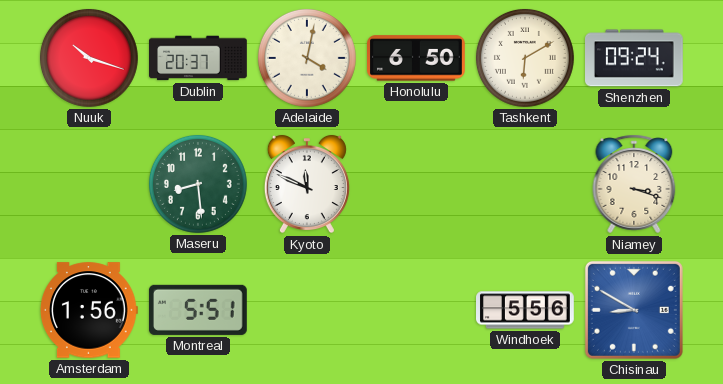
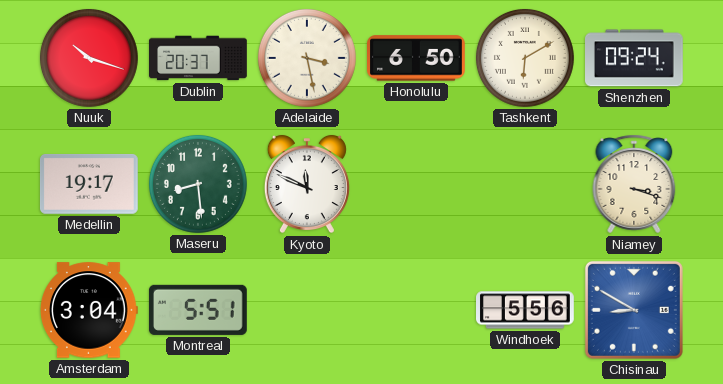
Adelaide: 4:02 -> 3:28
Medellin: none -> 19:17
Amsterdam: 1:56 -> 3:04
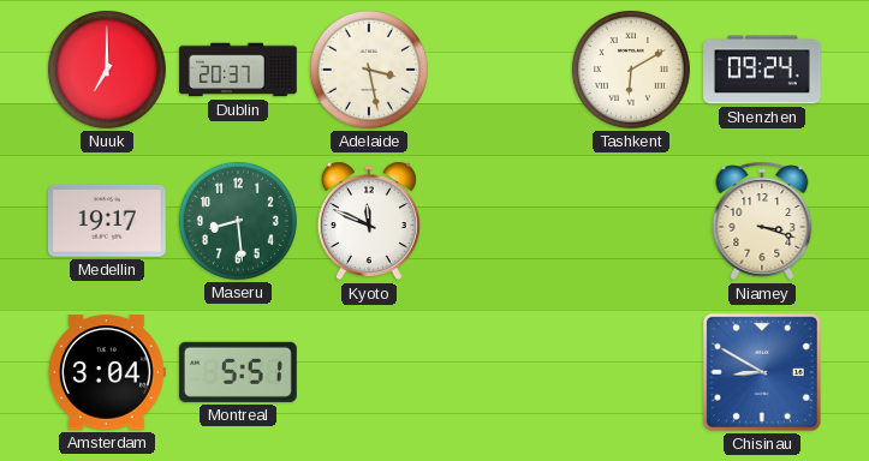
Nuuk: 10:18 -> 7:00
Honolulu: 6:50 -> none
Windhoek: 5:56 -> none
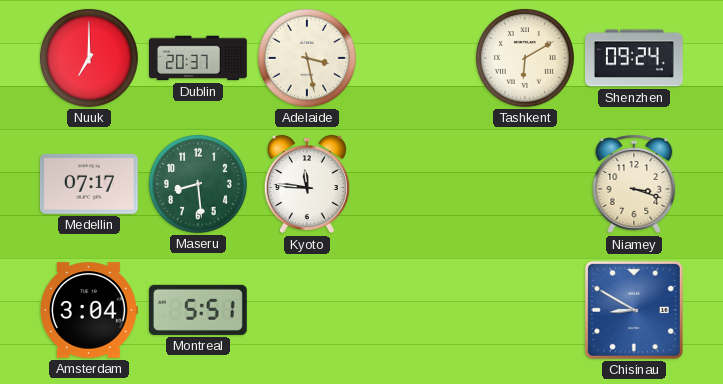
Medellin: 19:17 -> 07:17
Kyoto: 11:49 -> 11:46
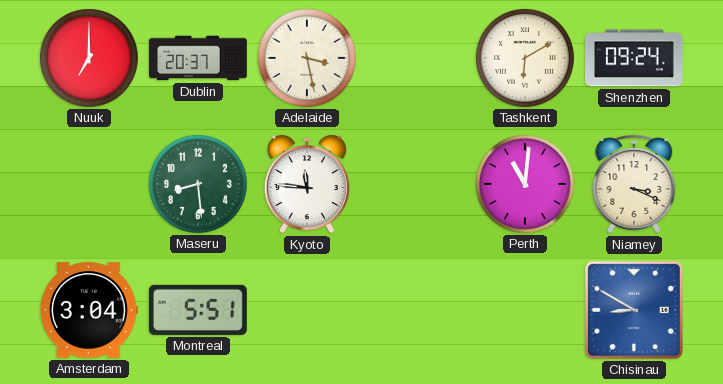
Medellin: 07:17 -> none
Perth: none -> 11:01
Niamey: 3:18 -> 3:19
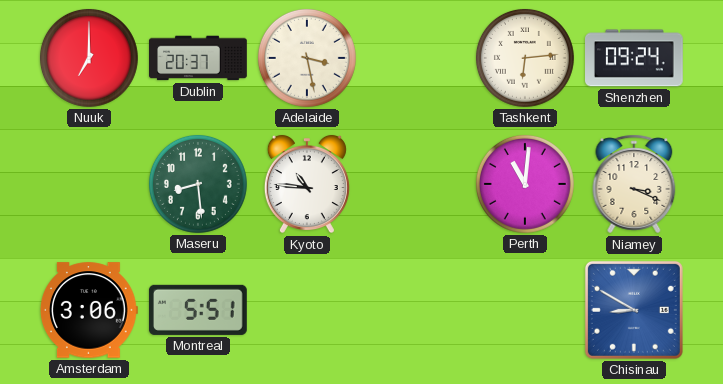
Tashkent: 6:10 -> 6:14
Kyoto: 11:46 -> 10:46
Amsterdam: 3:04 -> 3:06
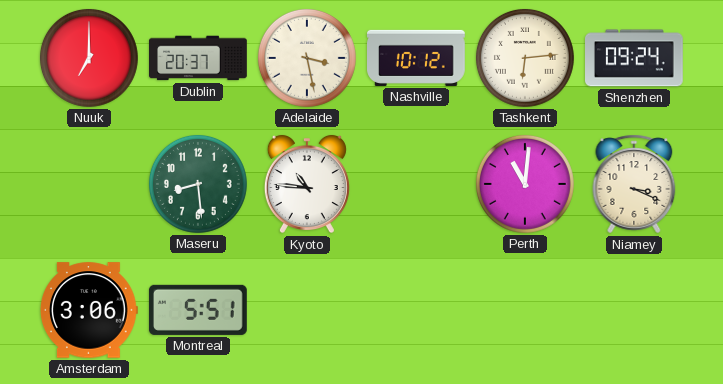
Nashville: none -> 10:12
Chisinau: 8:50 -> none
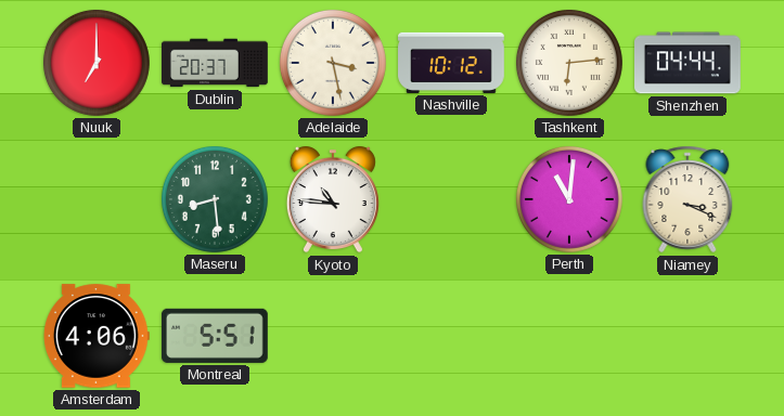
Shenzhen: 09:24 -> 04:44
Amsterdam: 3:06 -> 4:06
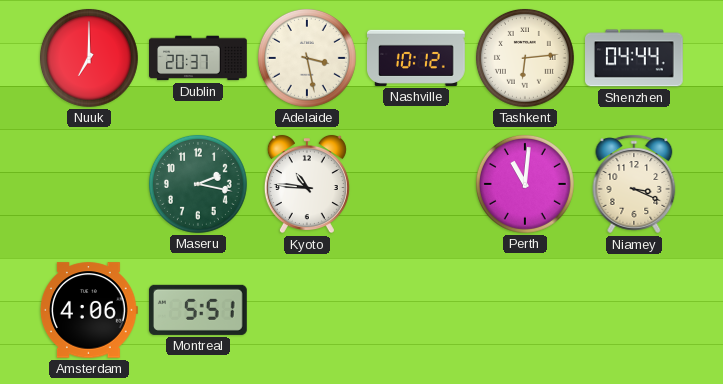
Maseru: 8:29 -> 2:17
